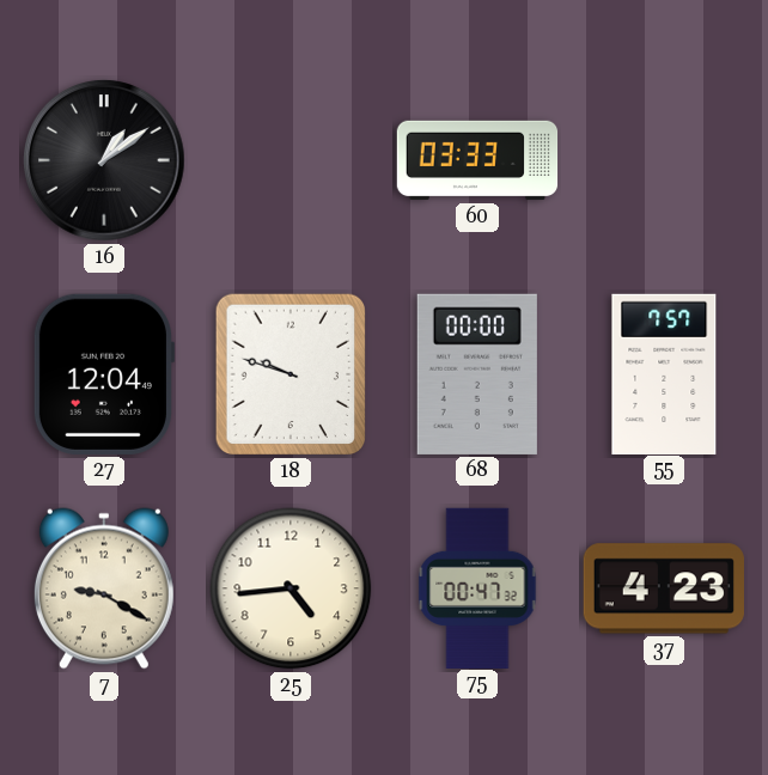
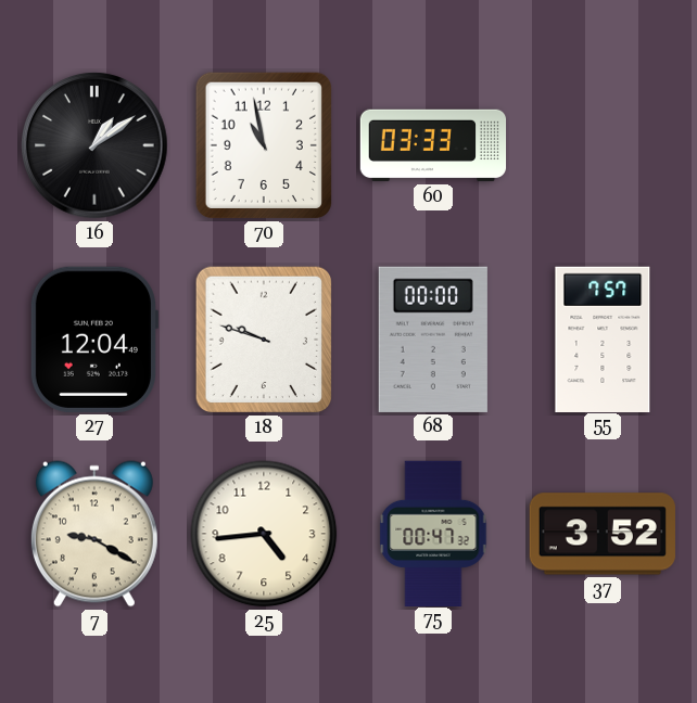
70: none -> 10:58
37: 4:23 -> 3:52
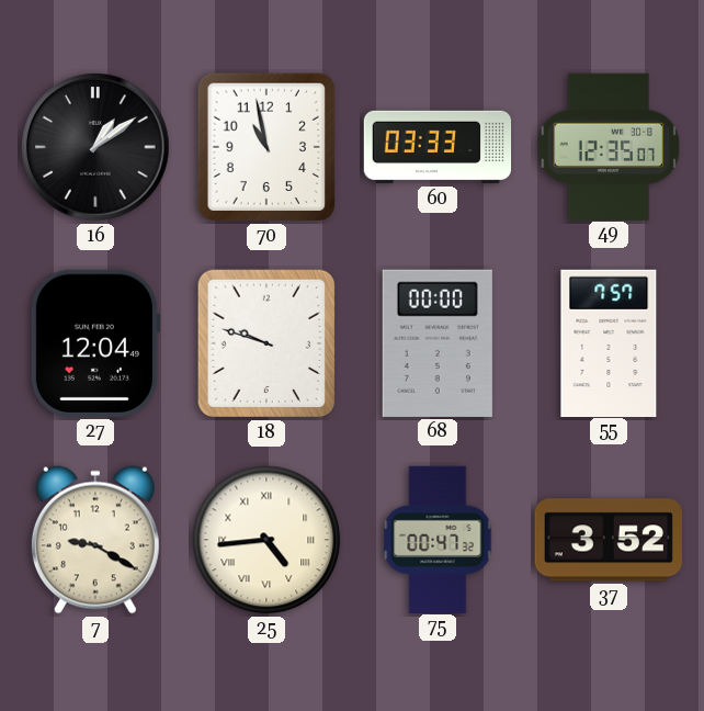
49: none -> 12:35
25 numerals: Arabic -> Roman
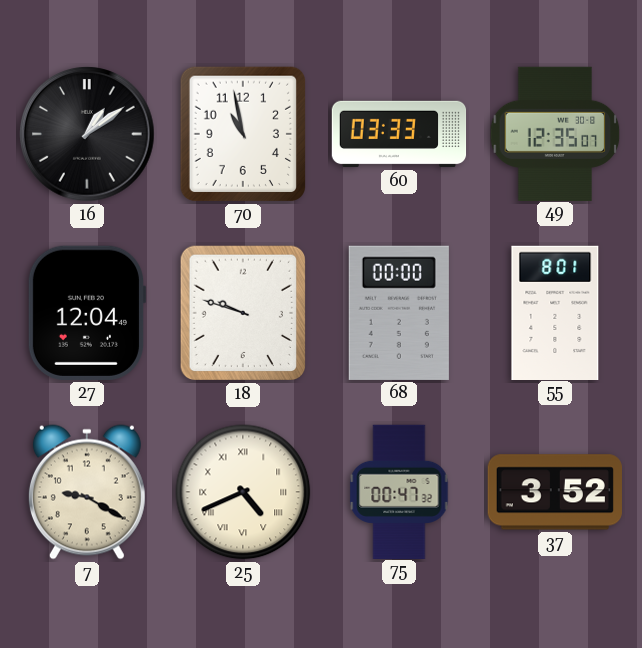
55: 7:57 -> 8:01
25: 4:44 -> 4:41
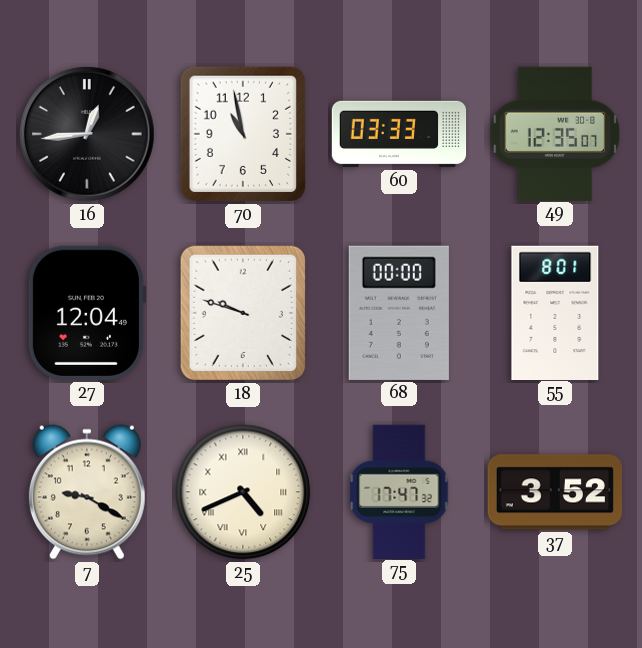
16: 1:09 -> 12:44
75: 00:47 -> 17:47
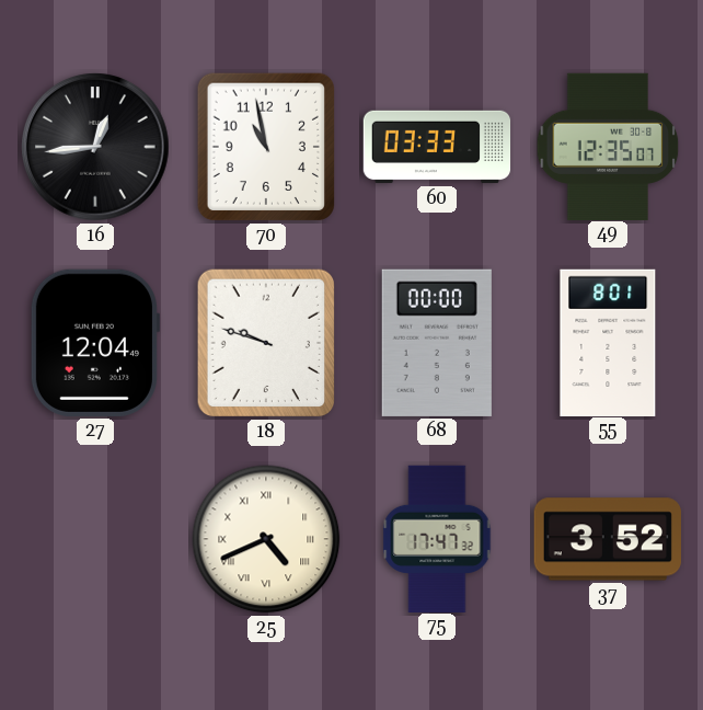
7: 9:20 -> none
